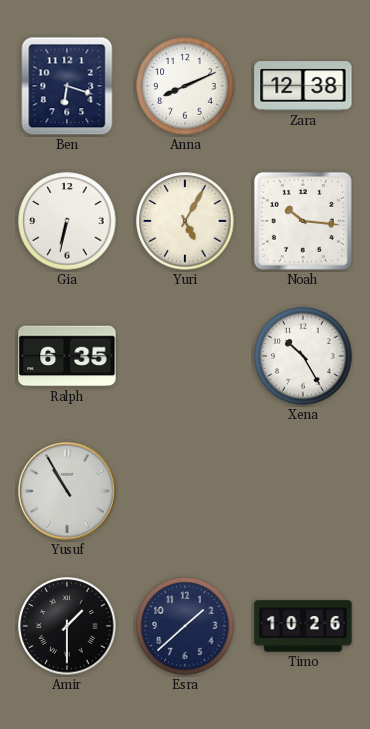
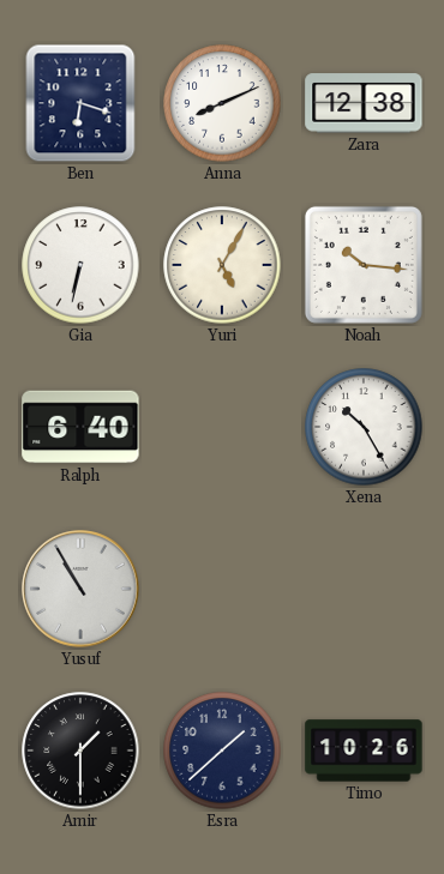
Ralph: 6:35 -> 6:40
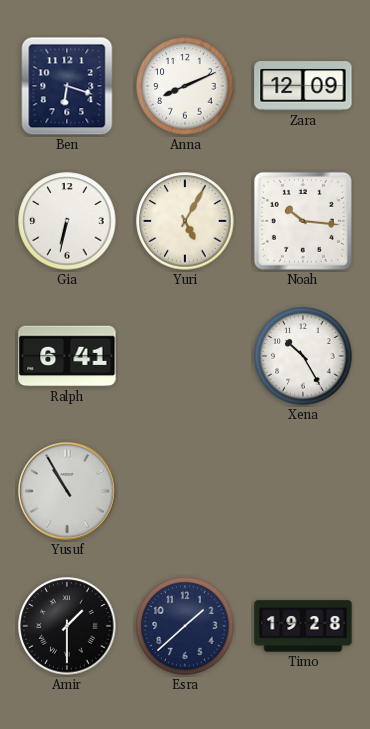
Zara: 12:38 -> 12:09
Ralph: 6:40 -> 6:41
Timo: 10:26 -> 19:28
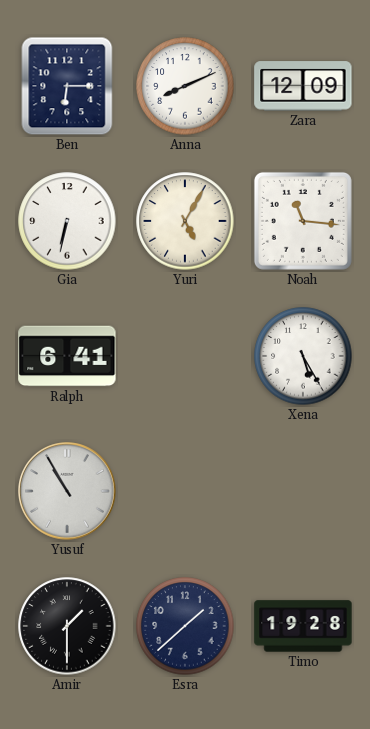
Ben: 6:18 -> 6:15
Noah: 10:16 -> 11:16
Xena: 10:25 -> 5:25
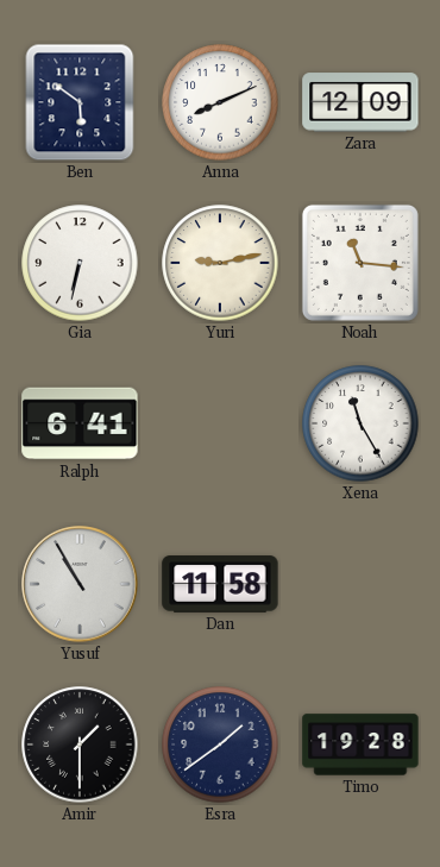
Ben: 6:15 -> 5:51
Yuri: 5:05 -> 9:13
Xena: 5:25 -> 11:25
Dan: none -> 11:58
Esra: 1:38 -> 1:39
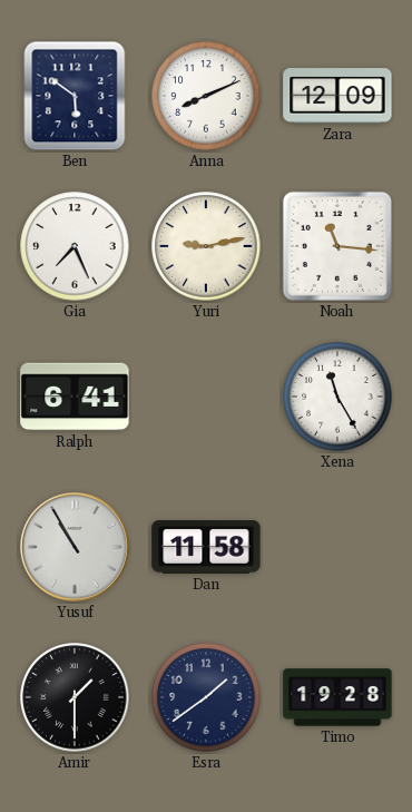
Gia: 6:32 -> 7:26
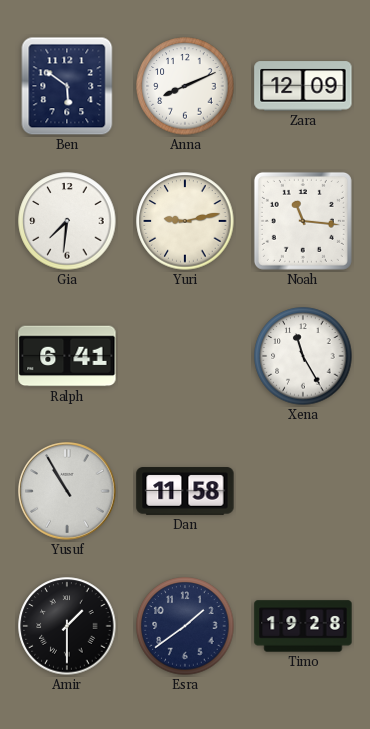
Gia: 7:26 -> 7:31
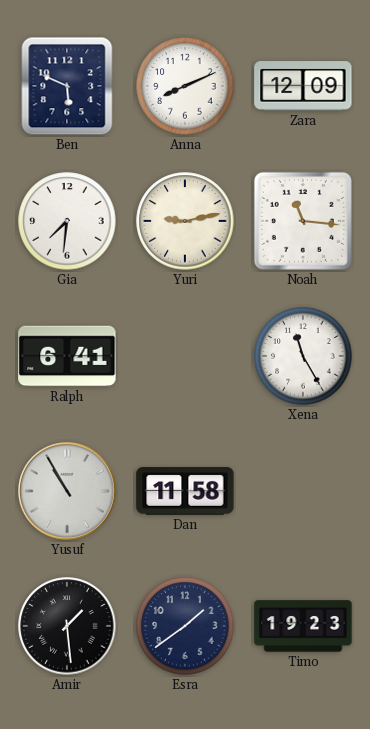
Ben: 5:51 -> 5:49
Amir: 1:30 -> 1:29
Timo: 19:28 -> 19:23
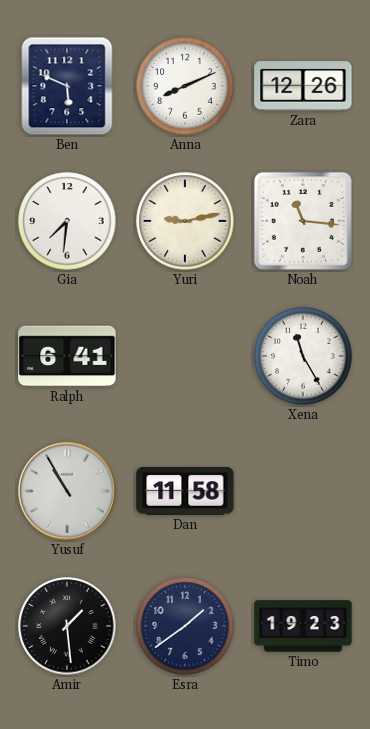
Zara: 12:09 -> 12:26
